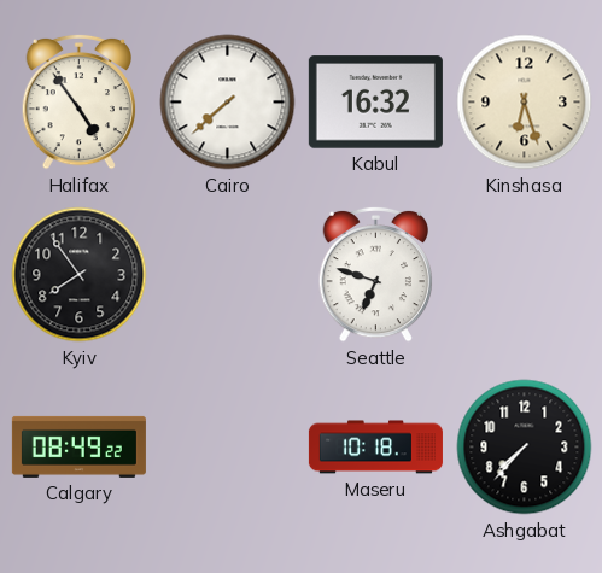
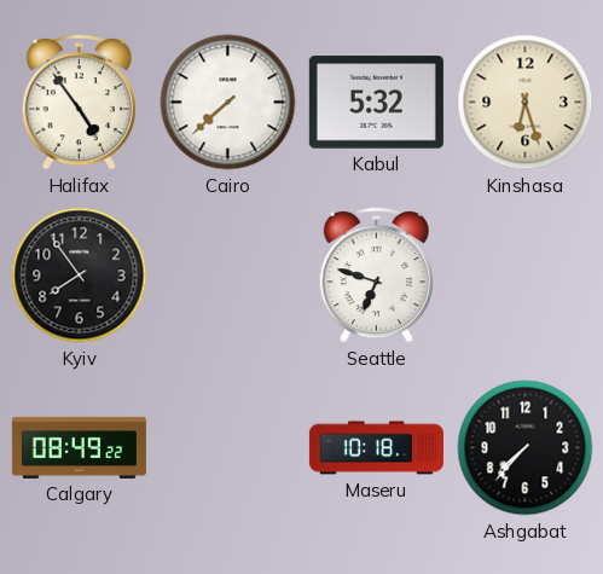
Kabul: 16:32 -> 5:32
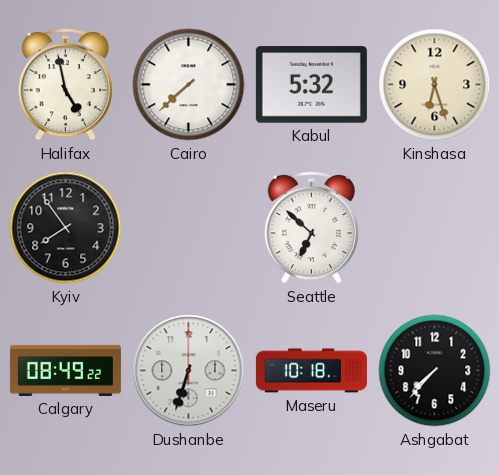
Halifax: 4:54 -> 4:58
Seattle: 6:48 -> 6:52
Dushanbe: none -> 6:33
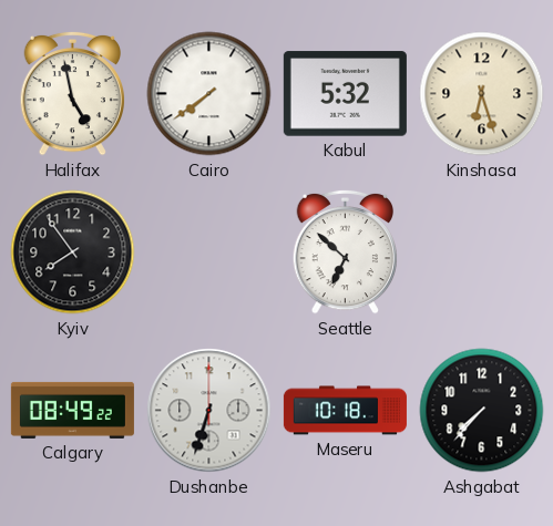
Cairo: 7:38 -> 7:39
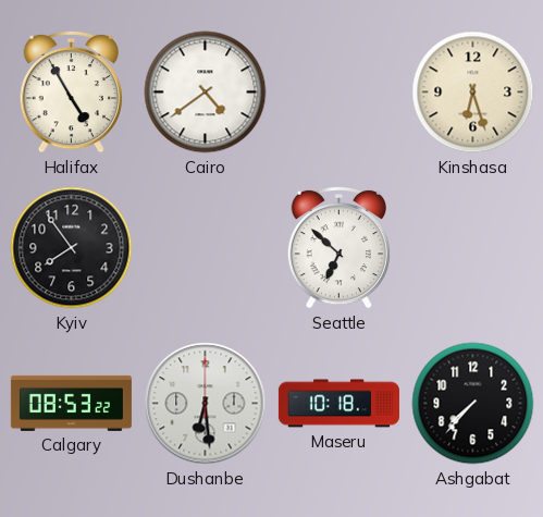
Halifax: 4:58 -> 4:55
Cairo: 7:39 -> 4:39
Kabul: 5:32 -> none
Calgary: 08:49 -> 08:53
Dushanbe: 6:33 -> 6:29
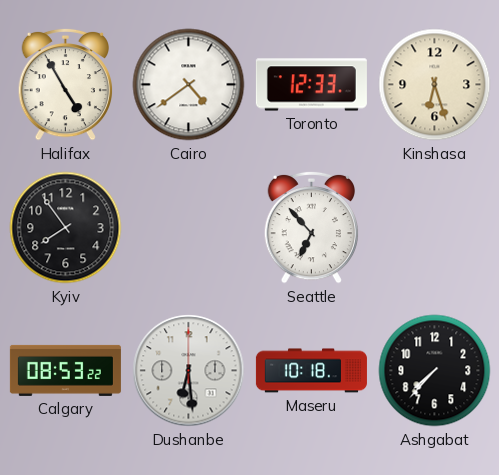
Toronto: none -> 12:33
Seattle: 6:52 -> 6:53
